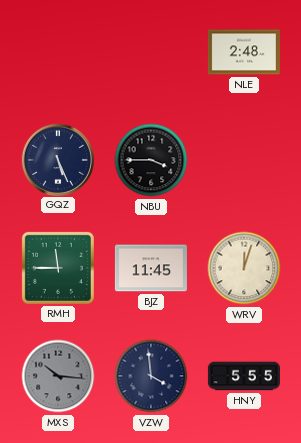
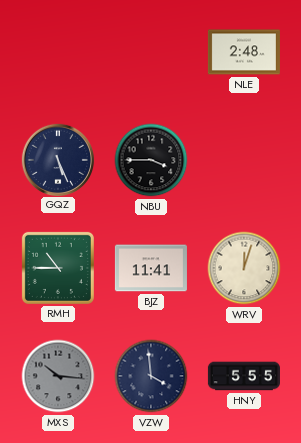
RMH: 11:45 -> 10:45
BJZ: 11:45 -> 11:41
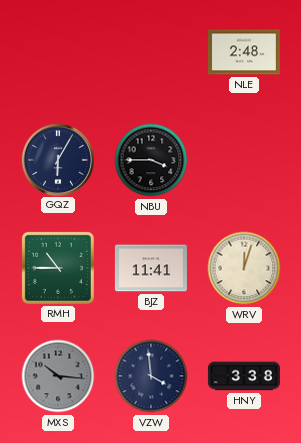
GQZ: 5:26 -> 6:05
HNY: 5:55 -> 3:38
